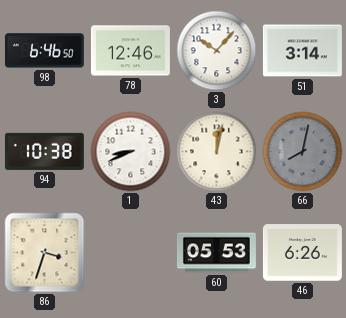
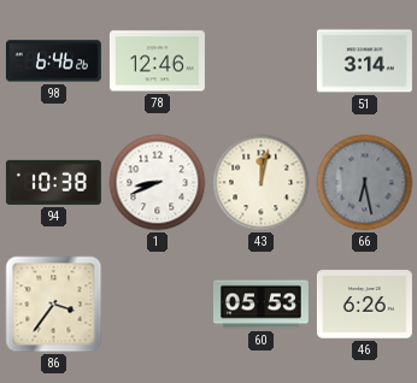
98: 6:46:50 -> 6:46:26
3: 10:07 -> none
66: 8:02 -> 6:28
86: 3:33 -> 3:36
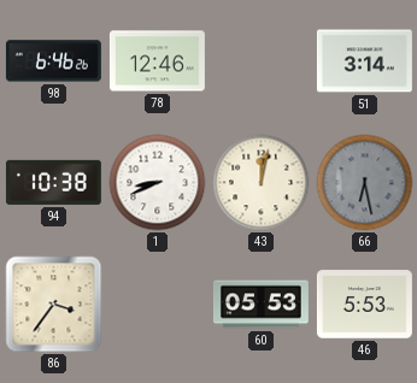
46: 6:26 -> 5:53
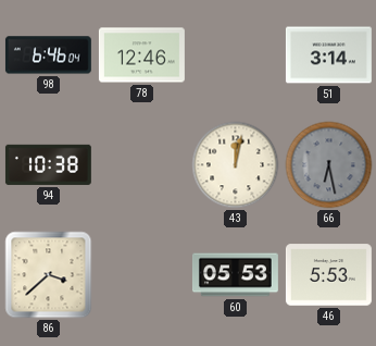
98: 6:46:26 -> 6:46:04
1: 8:41 -> none
86: 3:36 -> 3:38
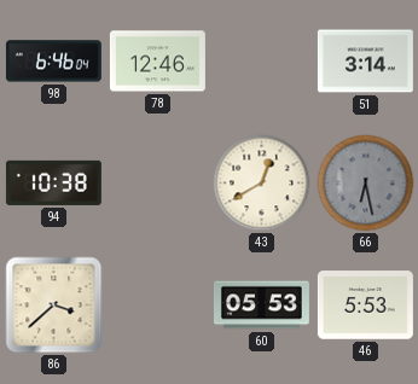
43: 12:02 -> 12:40
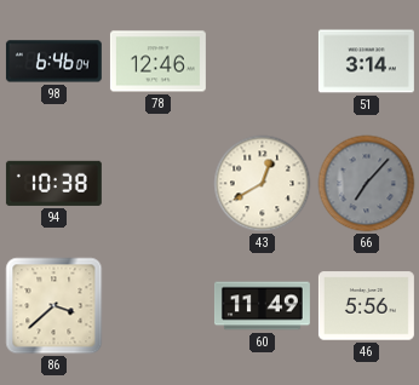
66: 6:28 -> 7:07
60: 05:53 -> 11:49
46: 5:53 -> 5:56
